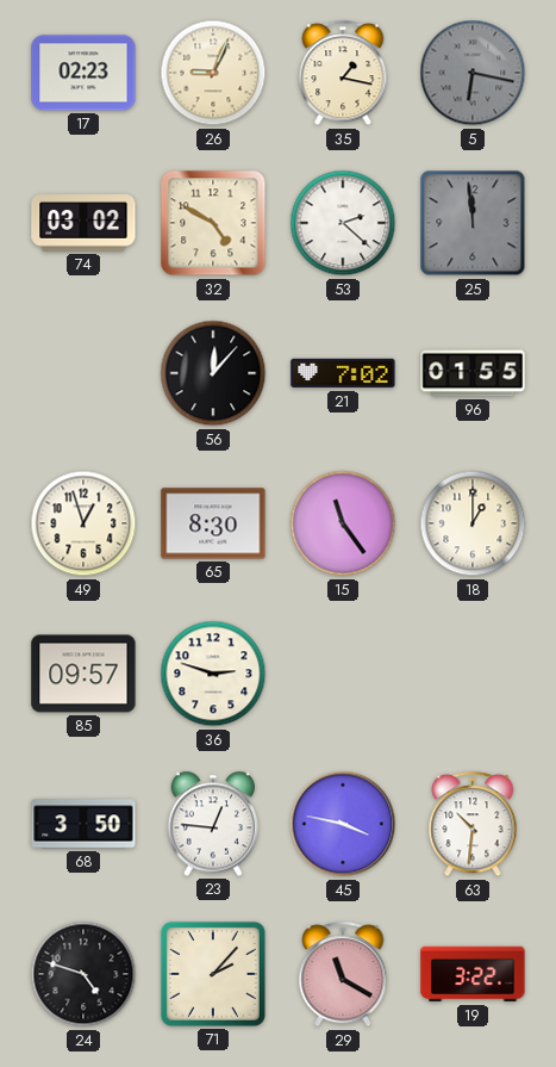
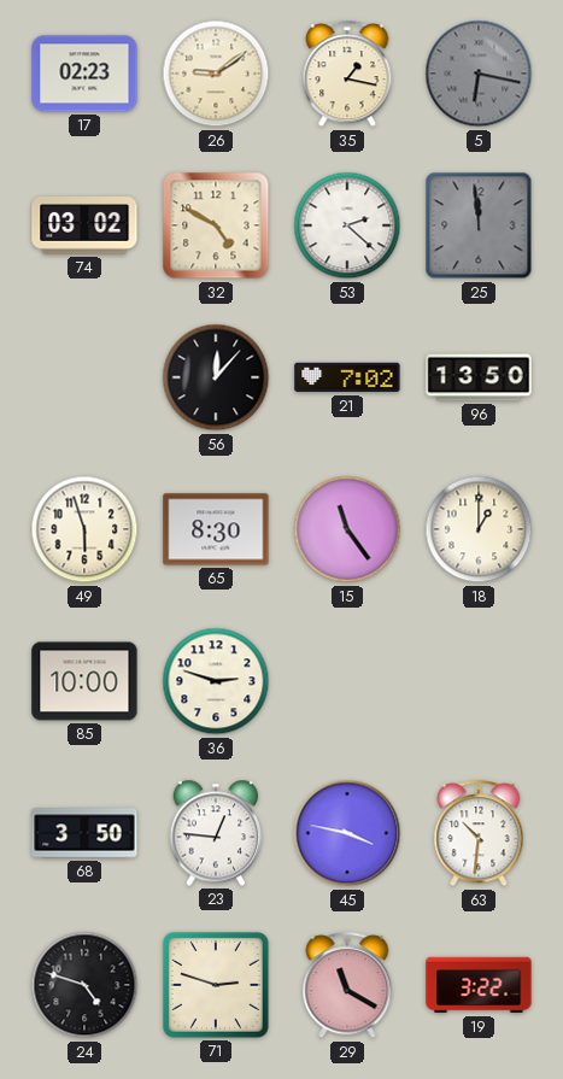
26: 9:04 -> 9:09
96: 01:55 -> 13:50
49: 12:57 -> 5:57
85: 09:57 -> 10:00
71: 2:07 -> 2:48
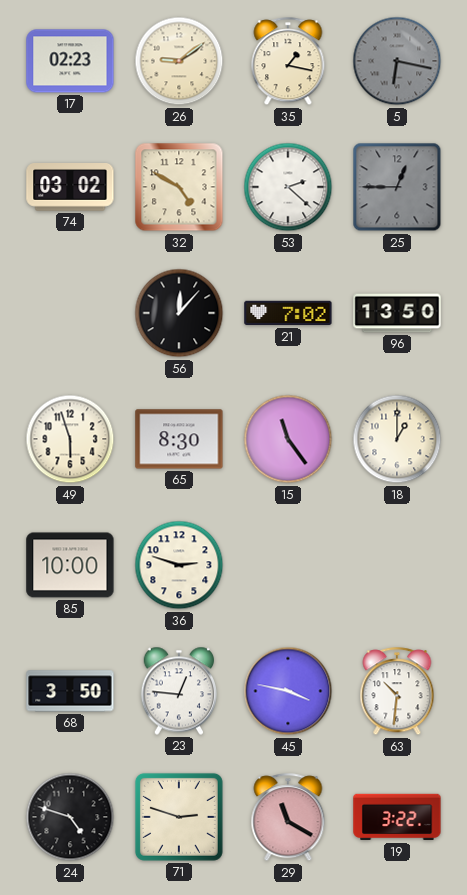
25: 11:59 -> 12:45
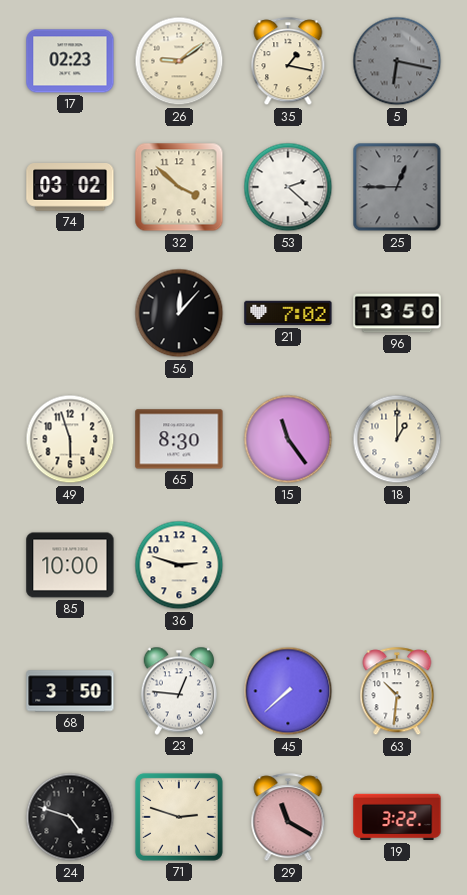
32: 4:50 -> 3:52
45: 3:47 -> 7:38
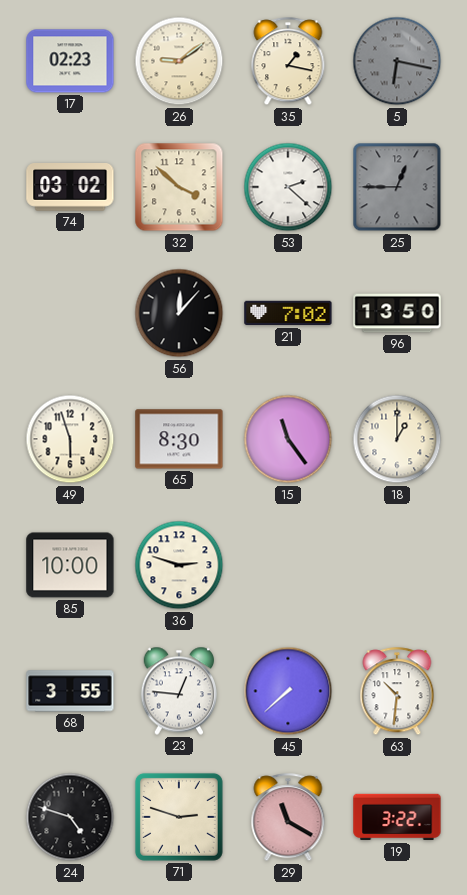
68: 3:50 -> 3:55
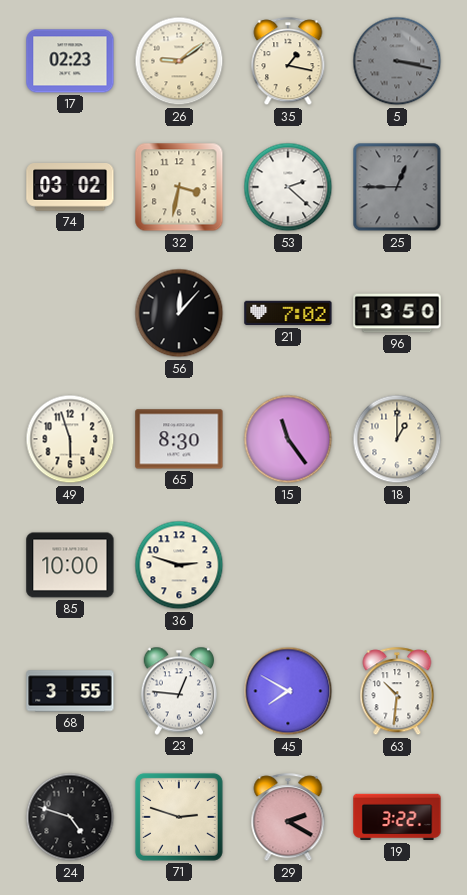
5: 6:17 -> 3:17
32: 3:52 -> 3:32
45: 7:38 -> 7:50
29: 11:20 -> 2:20
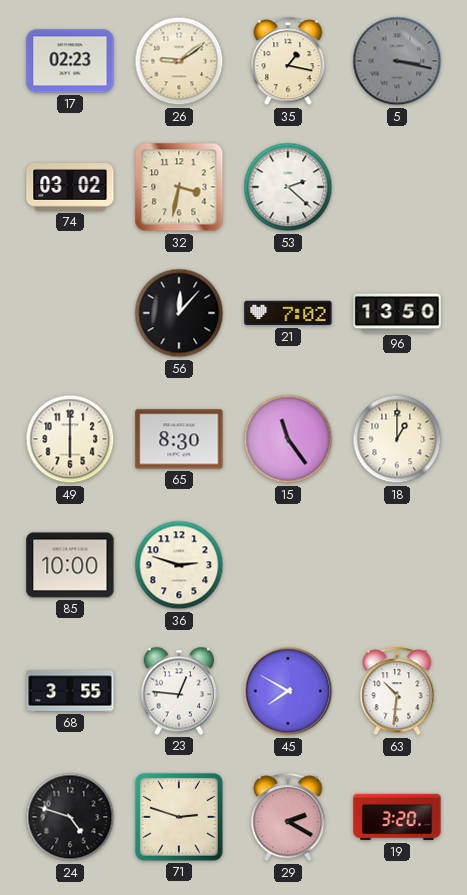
25: 12:45 -> none
49: 5:57 -> 6:00
19: 3:22 -> 3:20
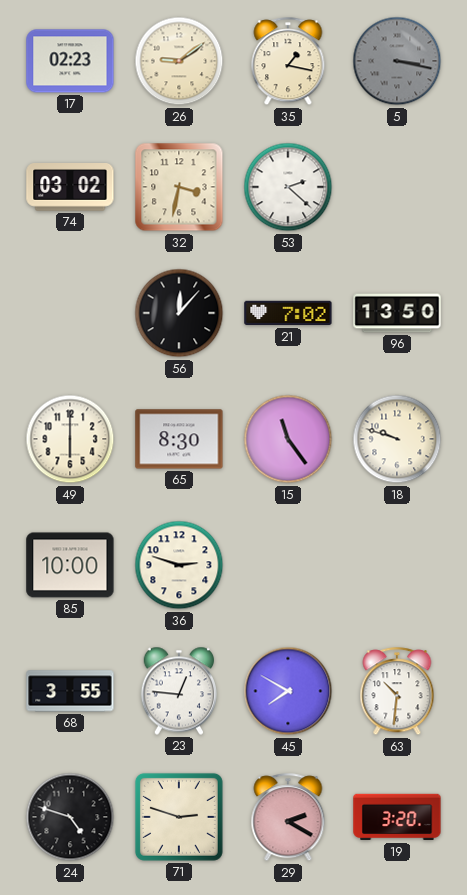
18: 1:00 -> 9:48
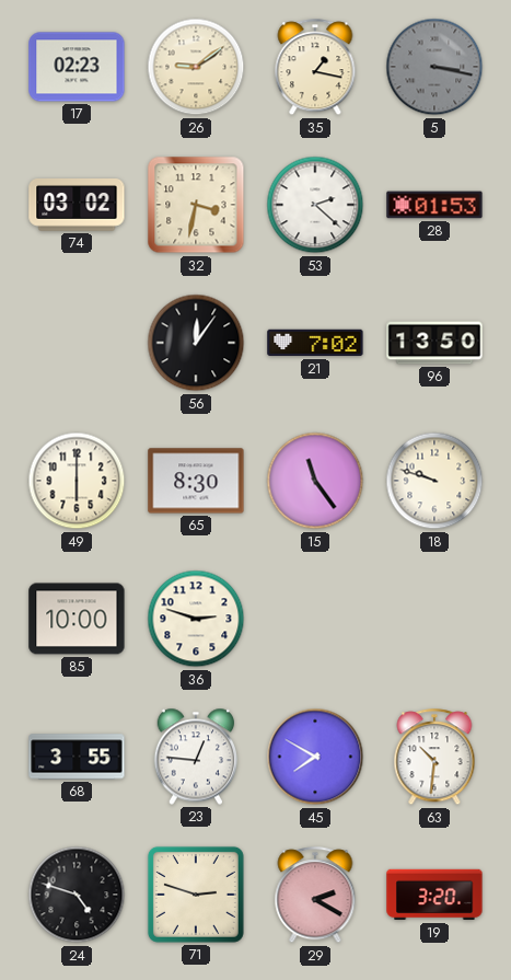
28: none -> 01:53
56: 12:07 -> 12:06
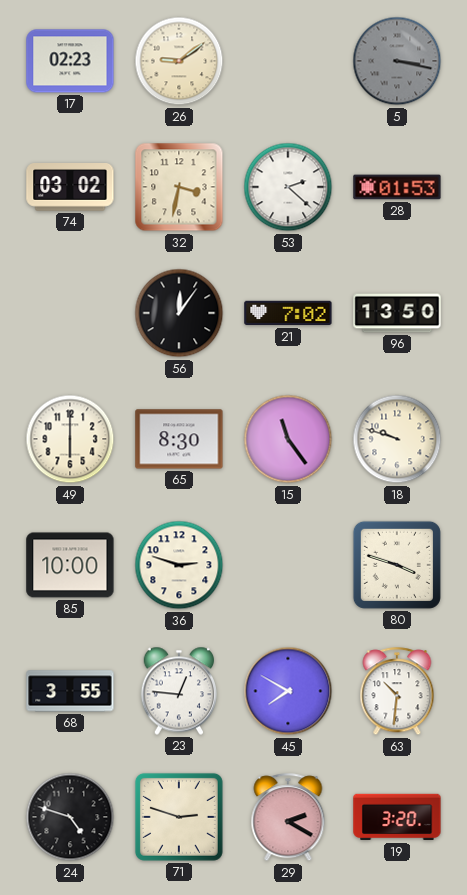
35: 1:17 -> none
80: none -> 3:48
